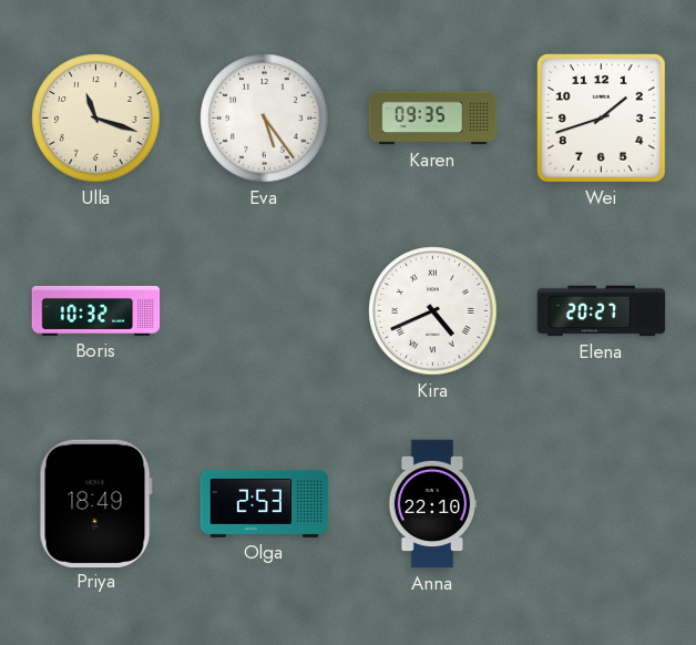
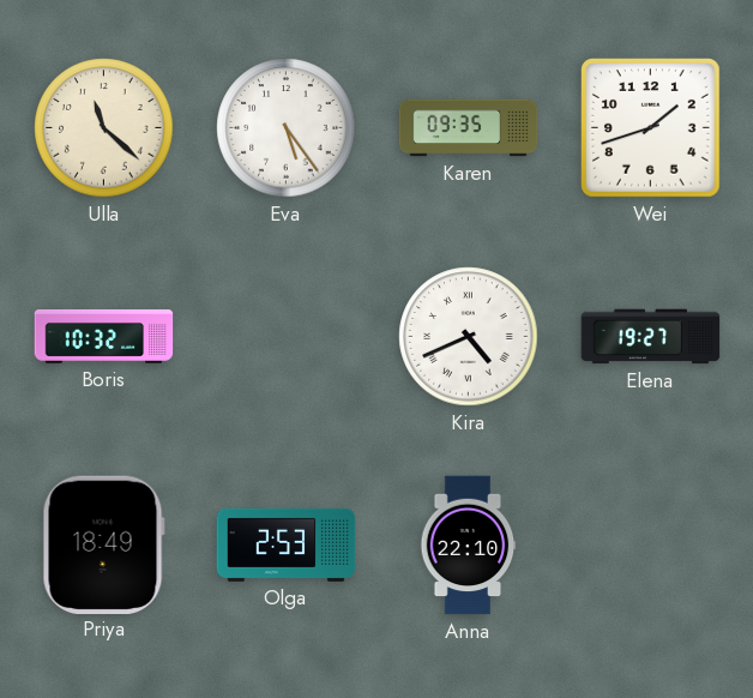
Ulla: 11:18 -> 11:22
Elena: 20:27 -> 19:27
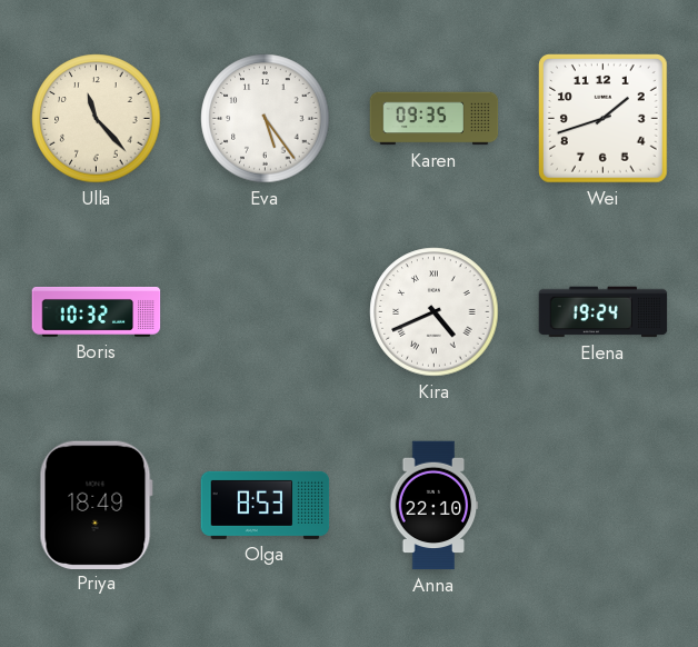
Ulla: 11:22 -> 11:23
Elena: 19:27 -> 19:24
Olga: 2:53 -> 8:53
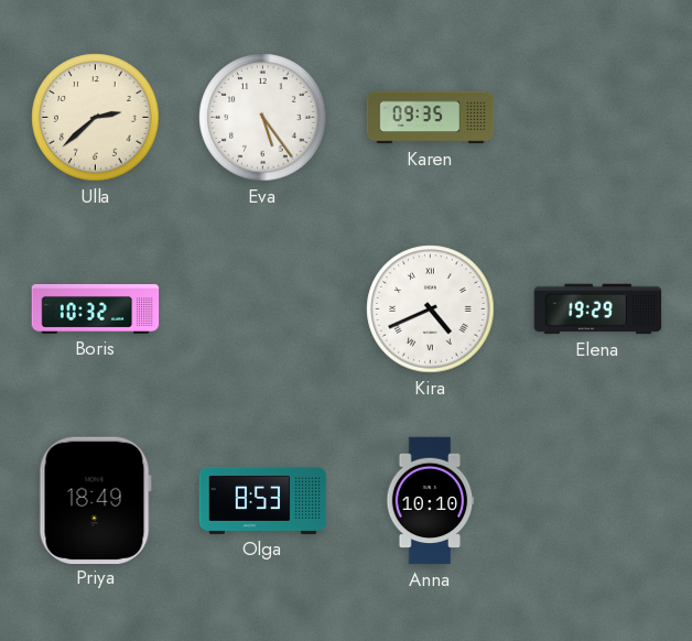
Ulla: 11:23 -> 2:38
Wei: 1:42 -> none
Elena: 19:24 -> 19:29
Anna: 22:10 -> 10:10
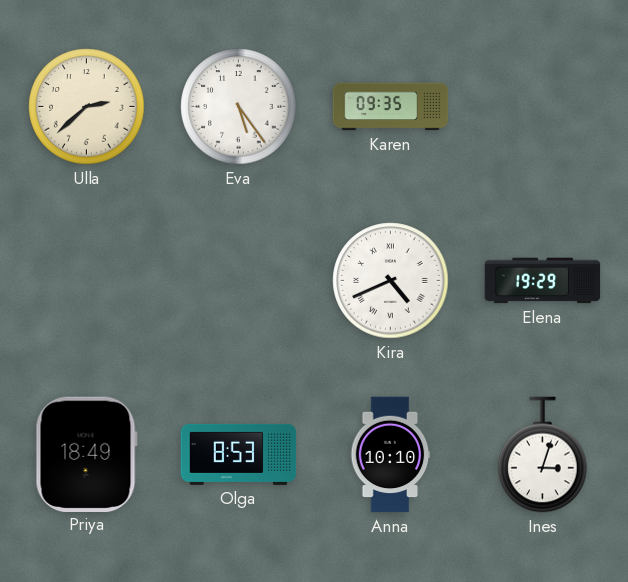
Boris: 10:32 -> none
Ines: none -> 3:03
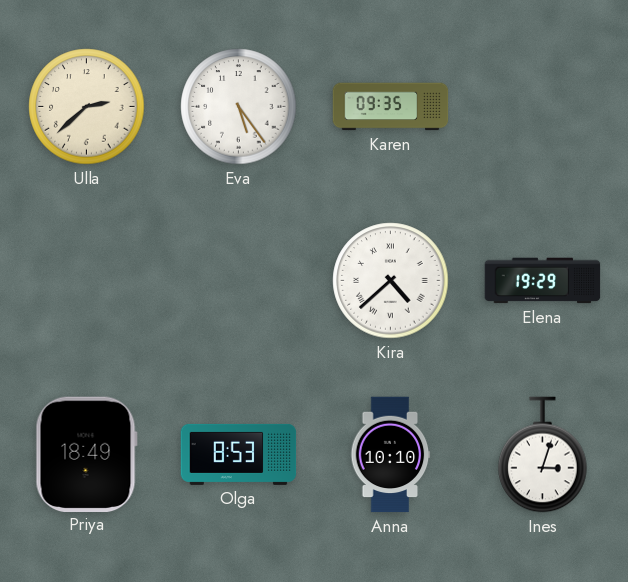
Kira: 4:41 -> 4:38
